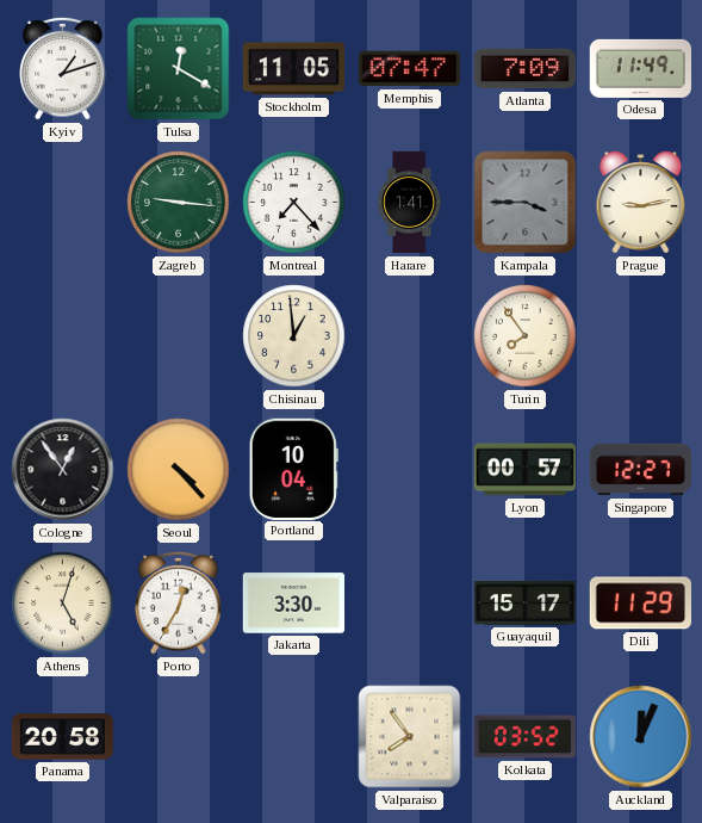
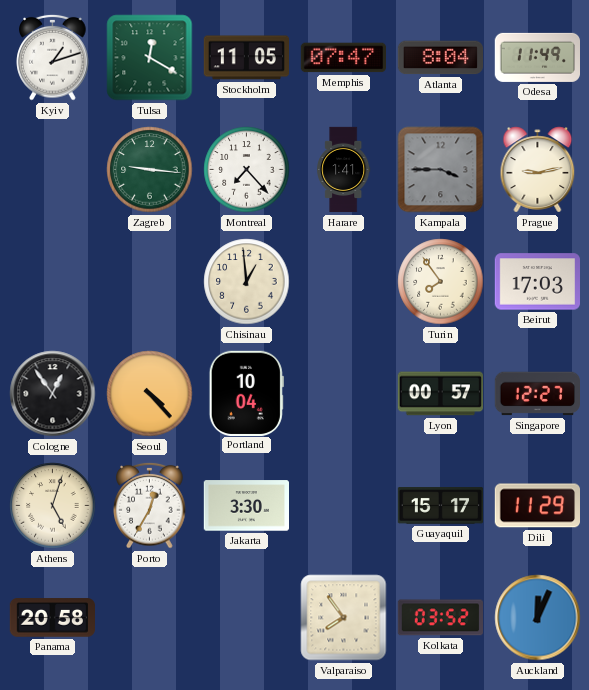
Atlanta: 7:09 -> 8:04
Beirut: none -> 17:03
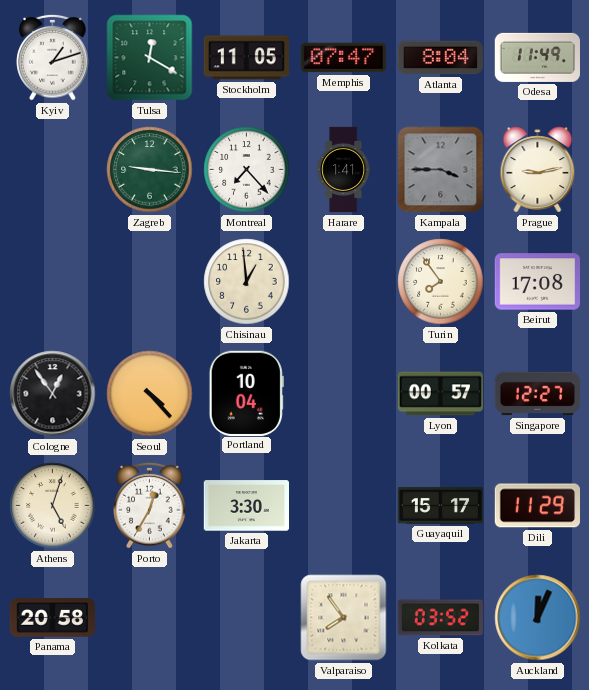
Beirut: 17:03 -> 17:08
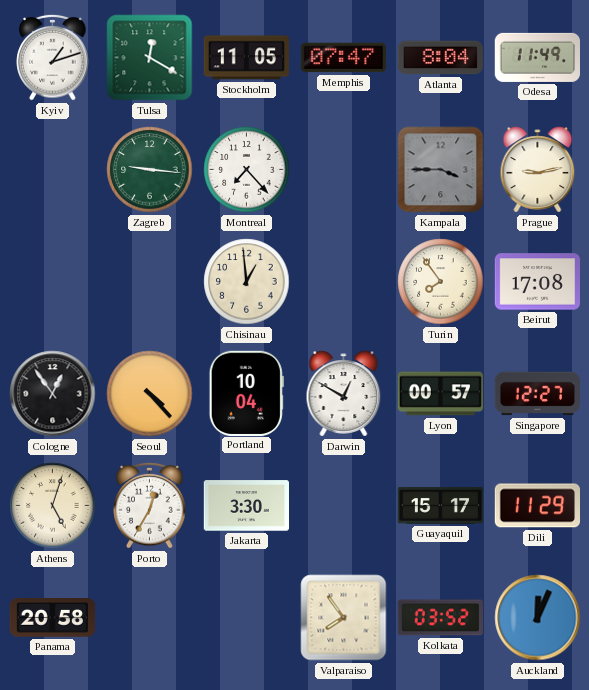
Harare: 1:41 -> none
Darwin: none -> 12:50
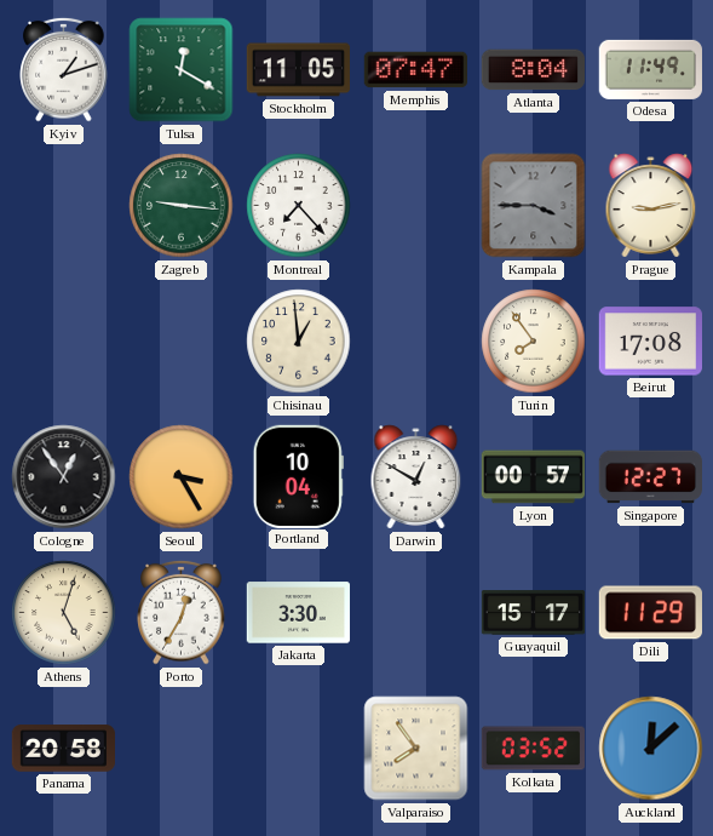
Seoul: 4:23 -> 3:25
Auckland: 12:04 -> 12:08
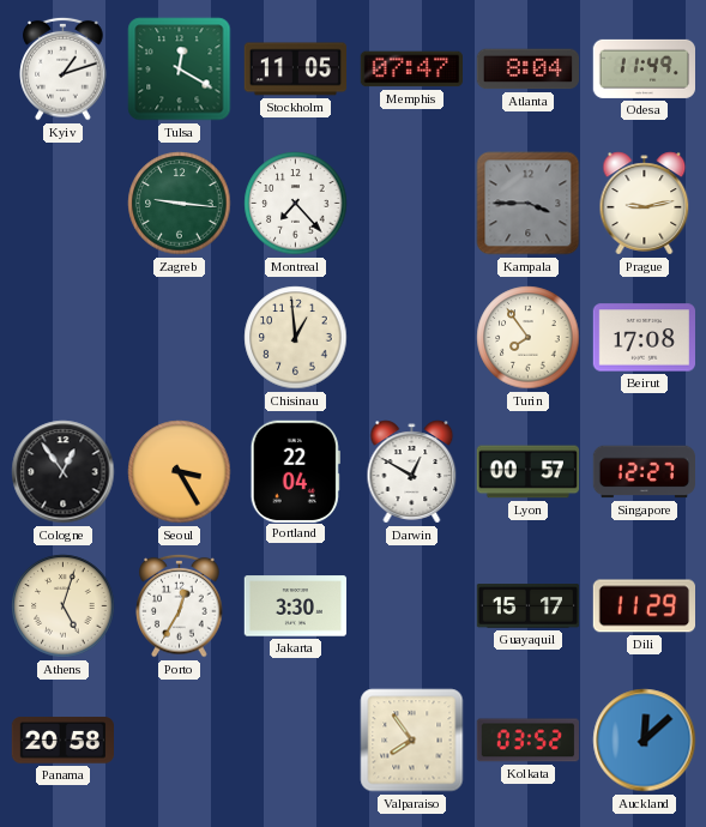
Portland: 10:04 -> 22:04
